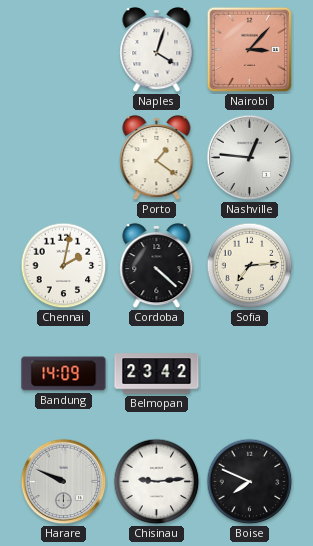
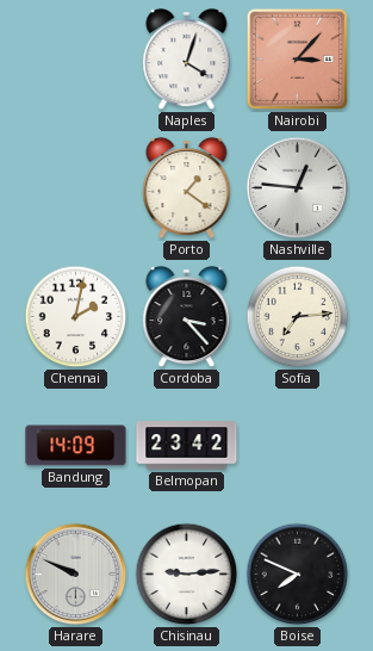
Cordoba: 4:22 -> 3:23
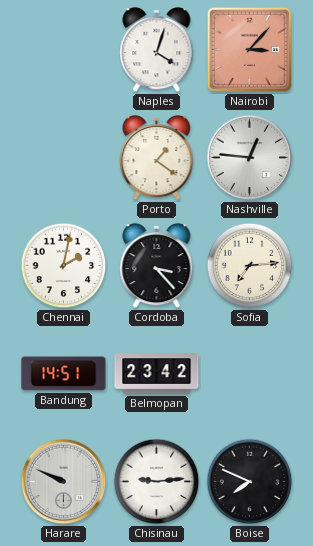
Bandung: 14:09 -> 14:51
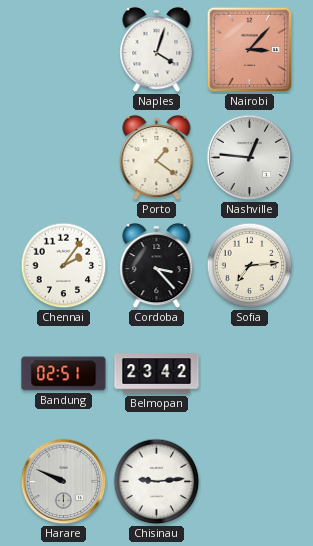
Chennai: 2:02 -> 2:06
Bandung: 14:51 -> 02:51
Boise: 7:49 -> none
